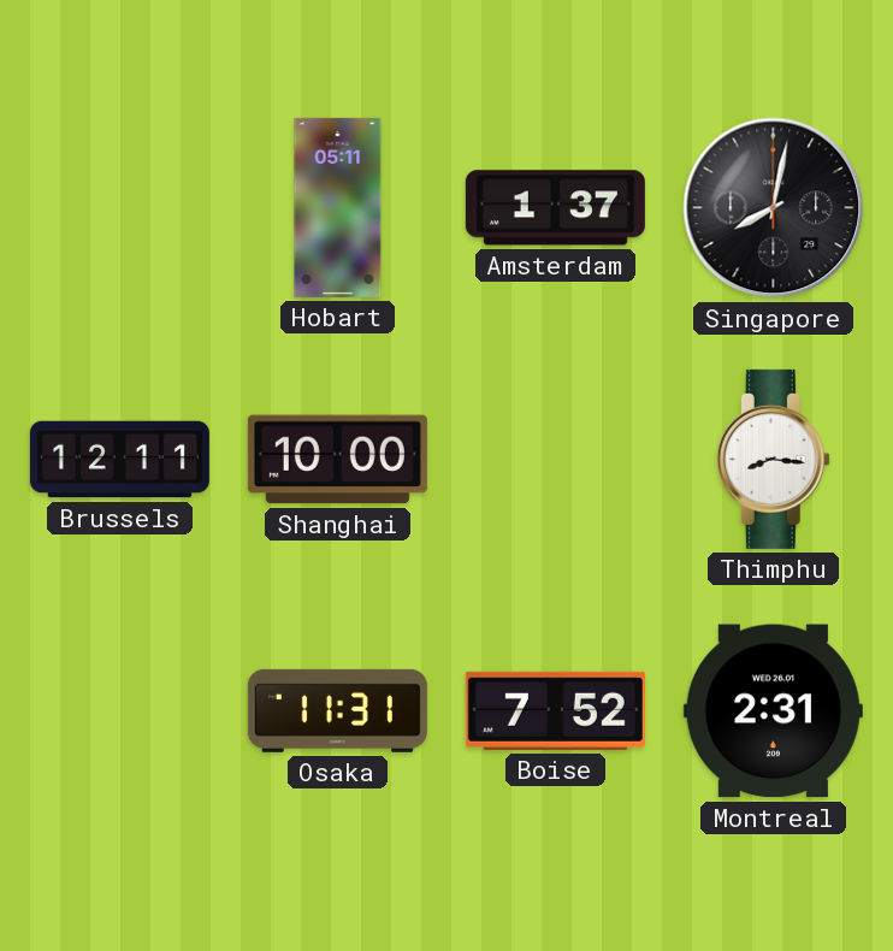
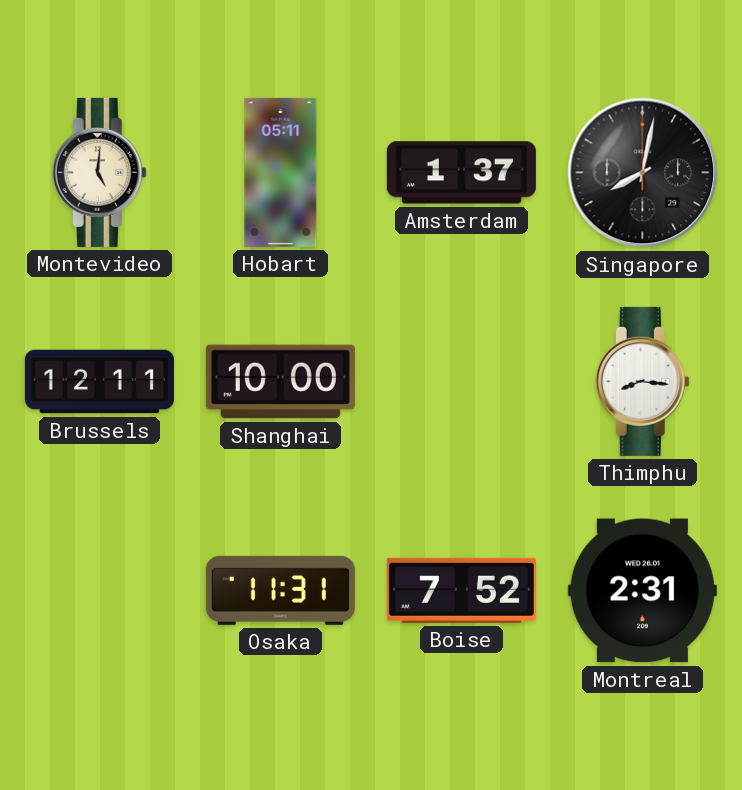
Montevideo: none -> 5:01
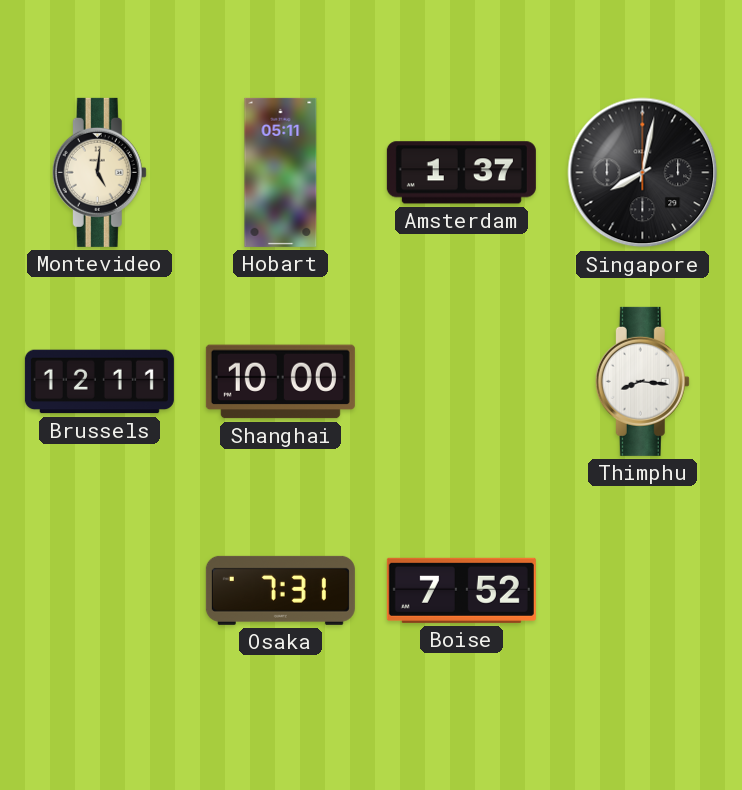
Osaka: 11:31 -> 7:31
Montreal: 2:31 -> none
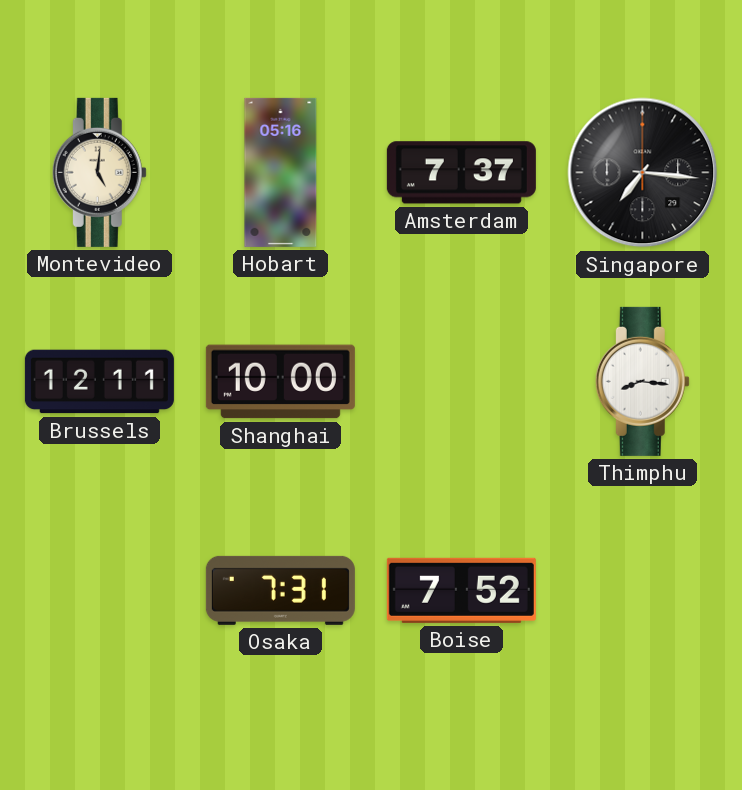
Hobart: 05:11 -> 05:16
Amsterdam: 1:37 -> 7:37
Singapore: 8:02 -> 7:16
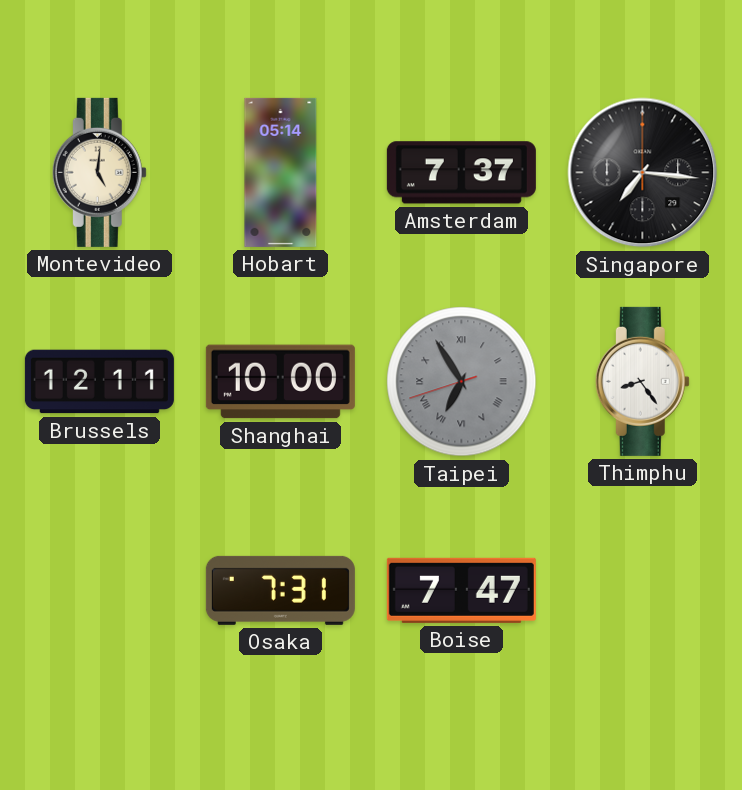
Hobart: 05:16 -> 05:14
Taipei: none -> 6:54
Thimphu: 8:16 -> 8:24
Boise: 7:52 -> 7:47
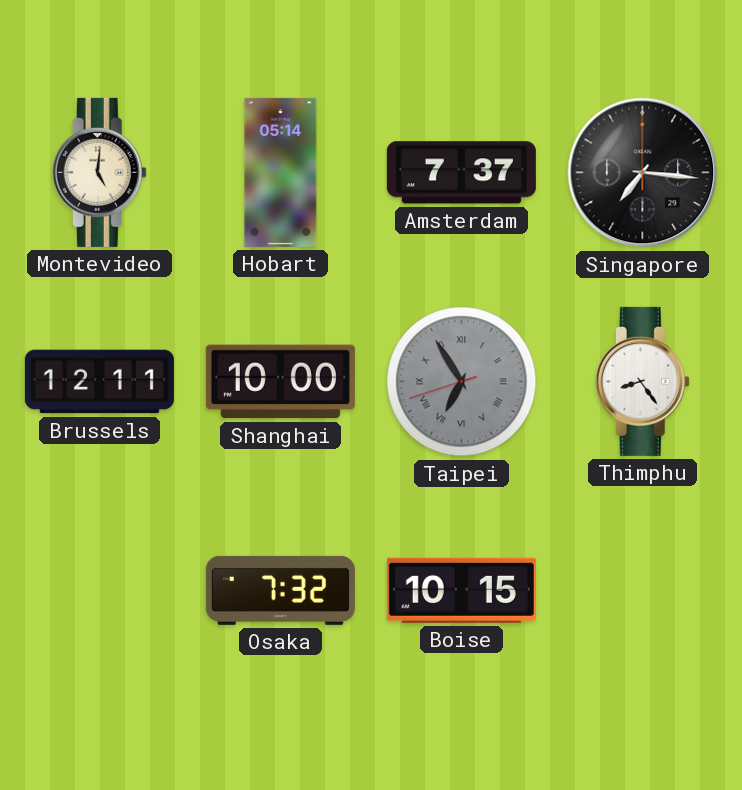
Osaka: 7:31 -> 7:32
Boise: 7:47 -> 10:15
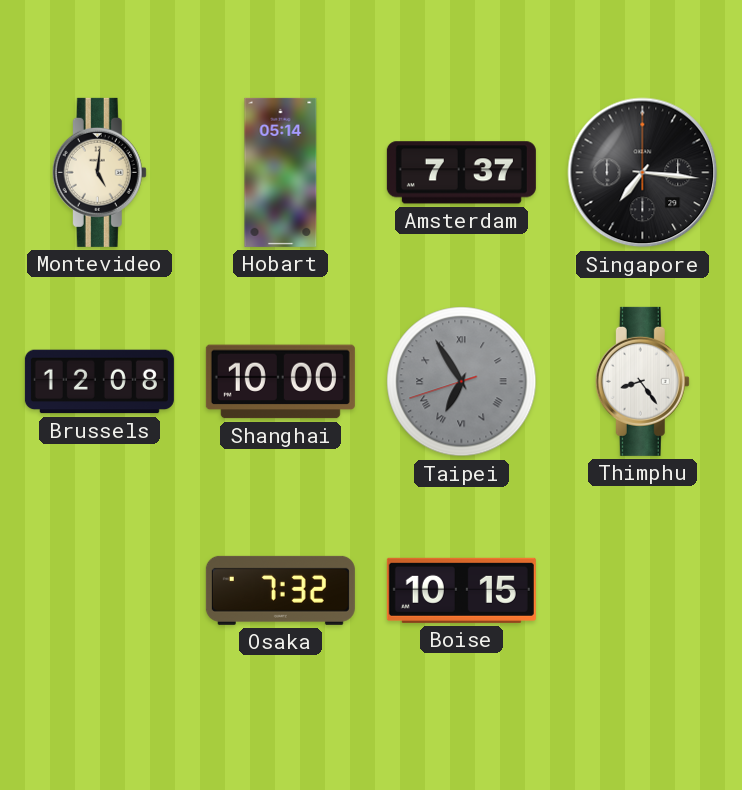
Brussels: 12:11 -> 12:08
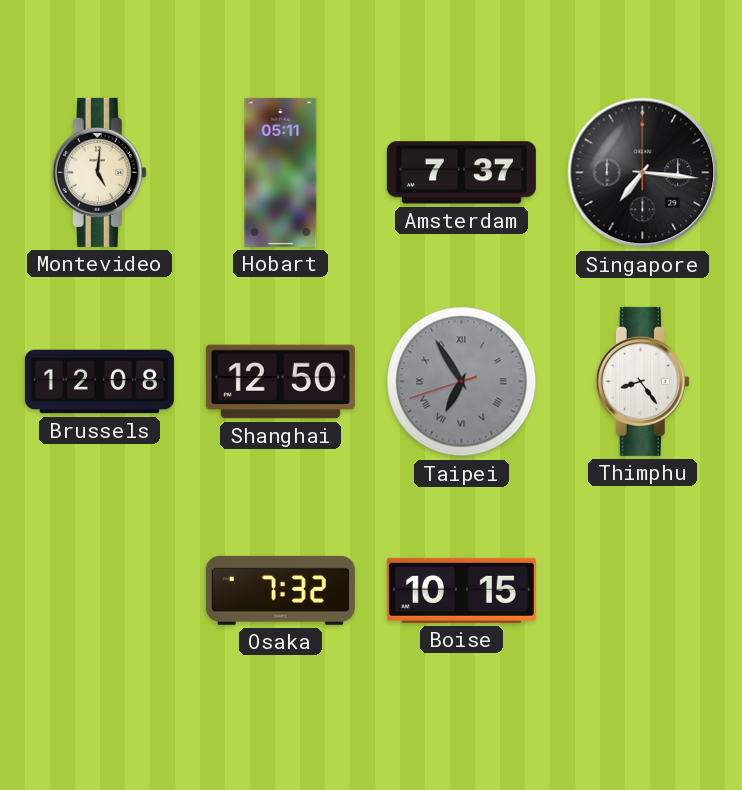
Hobart: 05:14 -> 05:11
Shanghai: 10:00 -> 12:50
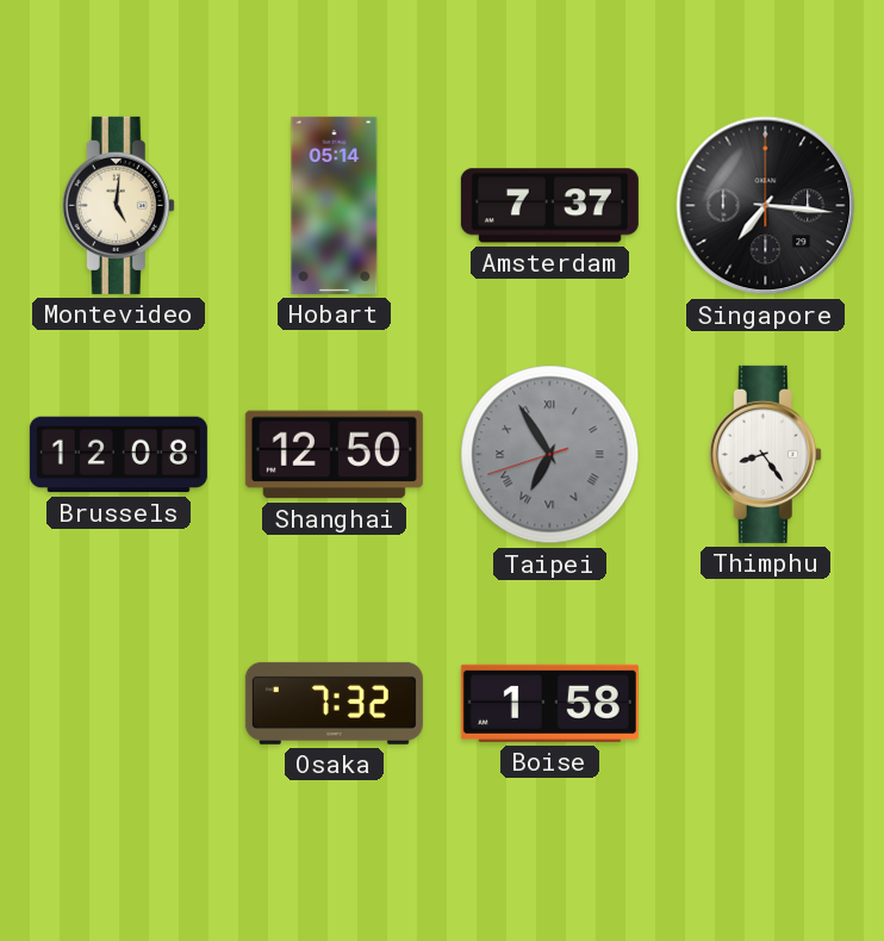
Hobart: 05:11 -> 05:14
Boise: 10:15 -> 1:58
